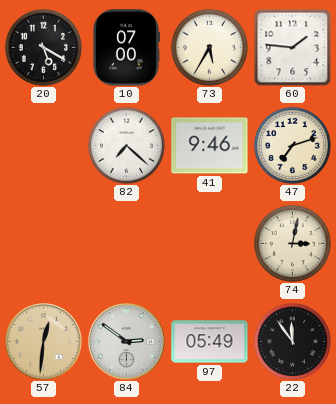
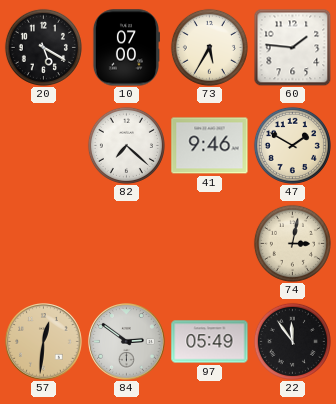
47: 7:12 -> 1:50
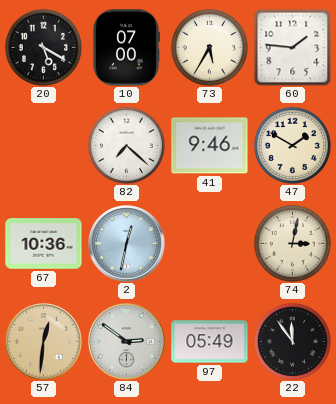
67: none -> 10:36
2: none -> 12:32
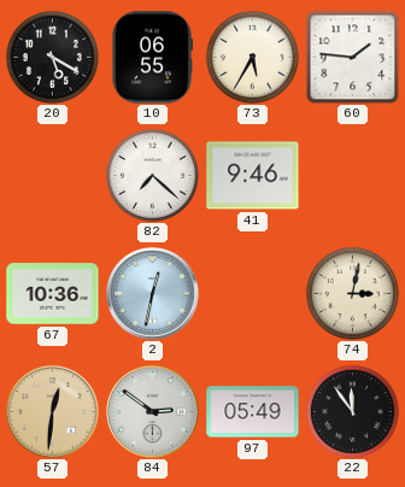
10: 07:00 -> 06:55
47: 1:50 -> none
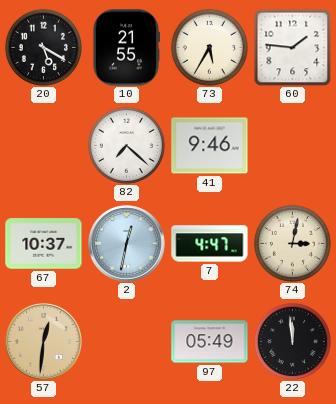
10: 06:55 -> 21:55
67: 10:36 -> 10:37
7: none -> 4:47
84: 2:51 -> none
22: 11:54 -> 11:59
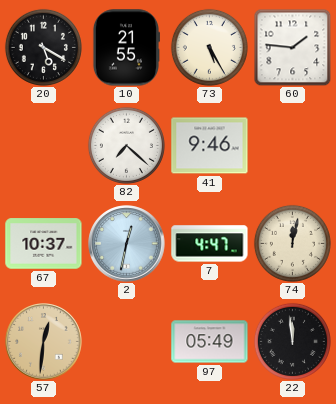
73: 5:35 -> 5:25
74: 3:02 -> 12:02
